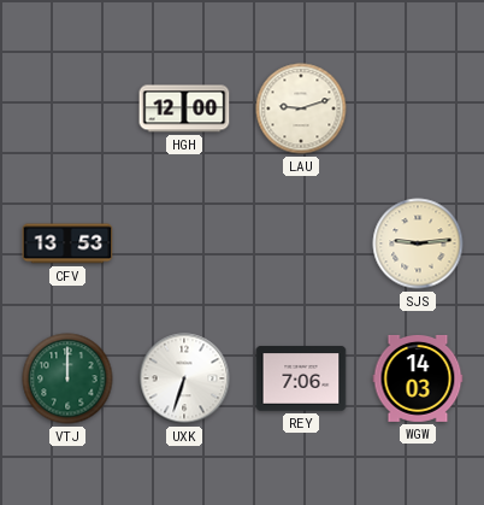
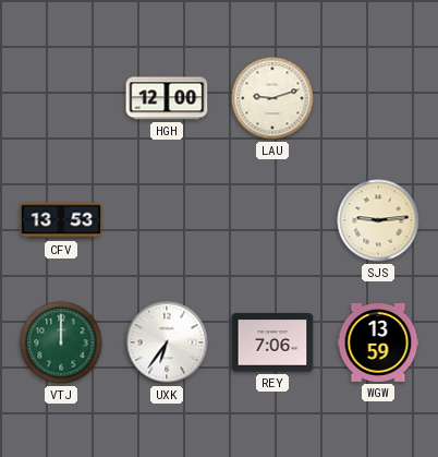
UXK: 6:33 -> 6:36
WGW: 14:03 -> 13:59
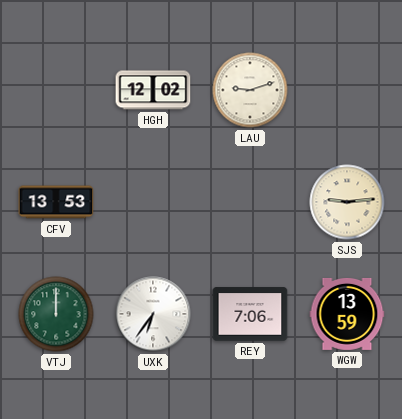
HGH: 12:00 -> 12:02
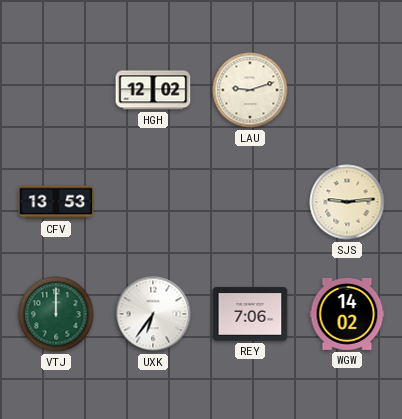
WGW: 13:59 -> 14:02
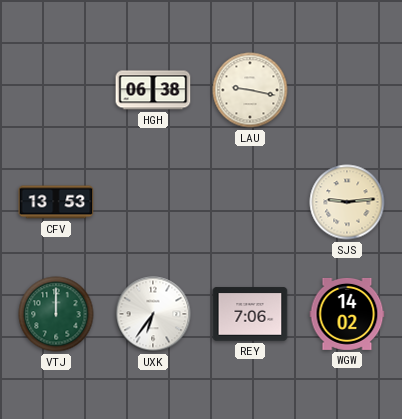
HGH: 12:02 -> 06:38
LAU: 9:12 -> 9:17
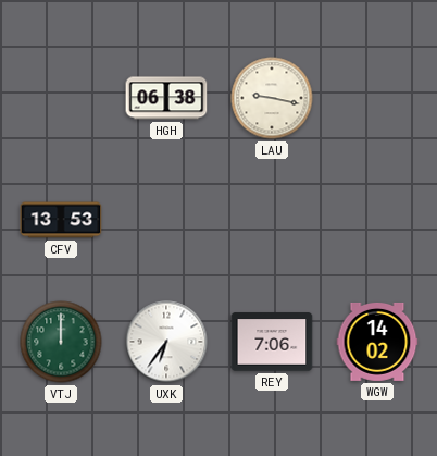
SJS: 9:14 -> none
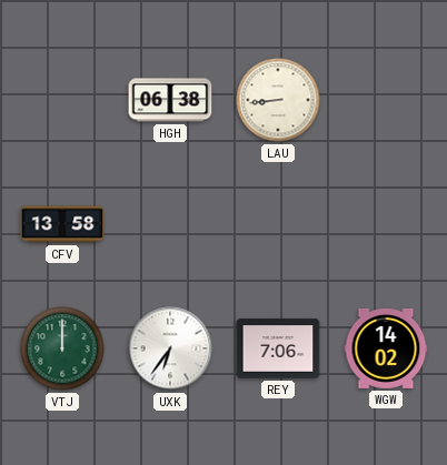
LAU: 9:17 -> 8:44
CFV: 13:53 -> 13:58
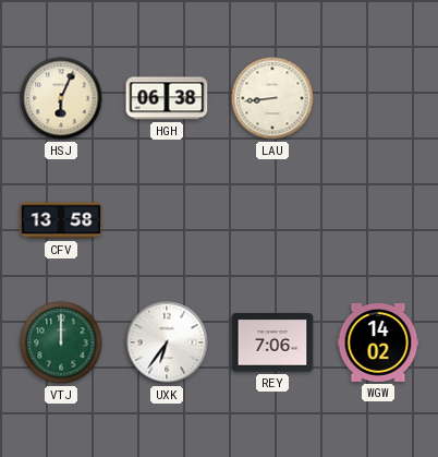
HSJ: none -> 6:04
